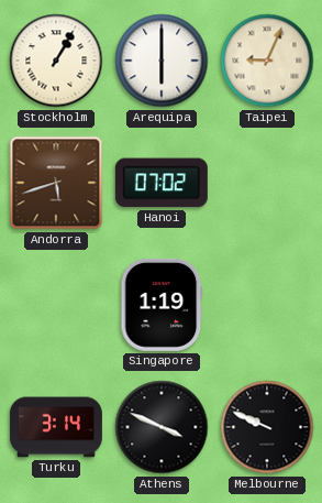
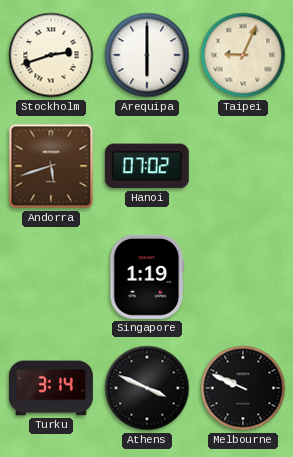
Stockholm: 1:05 -> 2:42
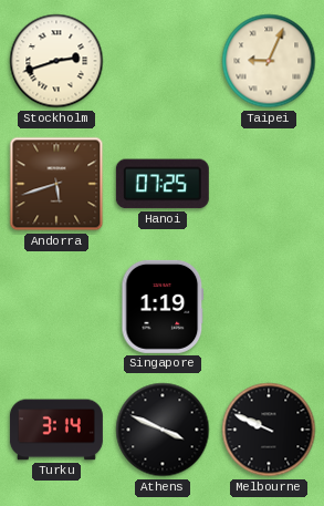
Arequipa: 6:00 -> none
Hanoi: 07:02 -> 07:25
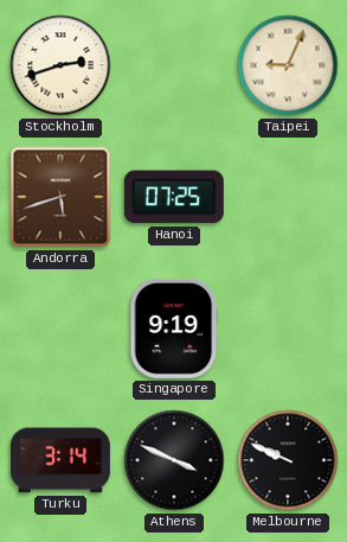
Singapore: 1:19 -> 9:19
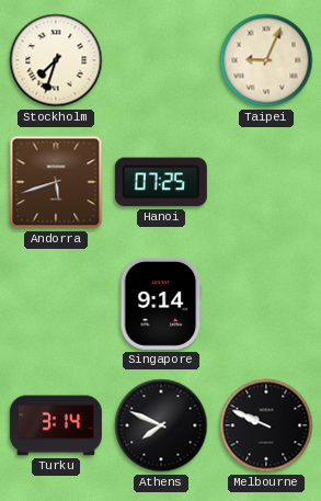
Stockholm: 2:42 -> 7:33
Singapore: 9:19 -> 9:14
Athens: 3:49 -> 7:49
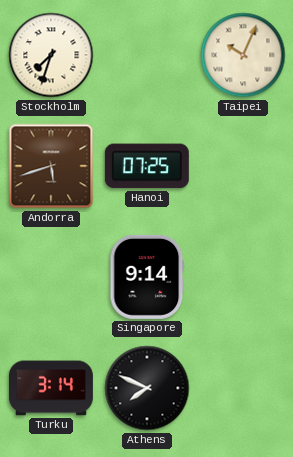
Taipei: 9:04 -> 10:04
Melbourne: 9:49 -> none
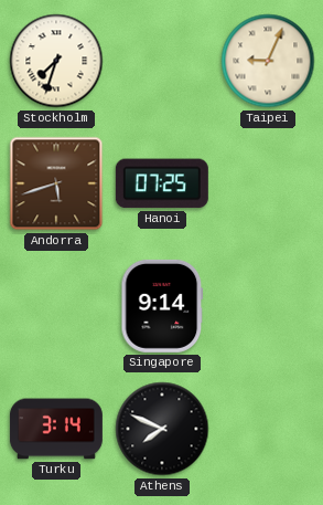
Taipei: 10:04 -> 9:04
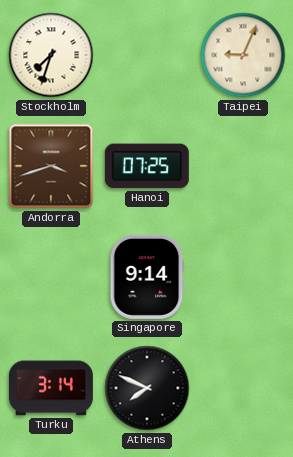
Andorra: 5:42 -> 3:42
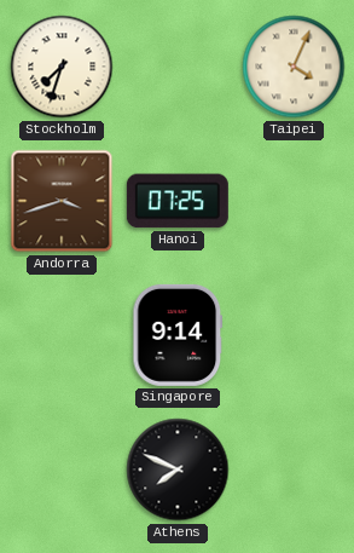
Taipei: 9:04 -> 4:04
Turku: 3:14 -> none
